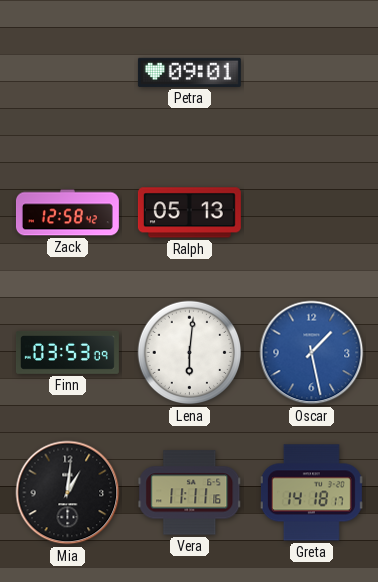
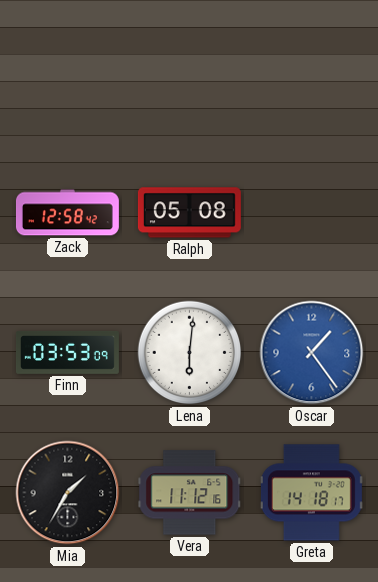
Petra: 09:01 -> none
Ralph: 05:13 -> 05:08
Oscar: 1:28 -> 1:24
Mia: 1:01 -> 1:35
Vera: 11:11 -> 11:12
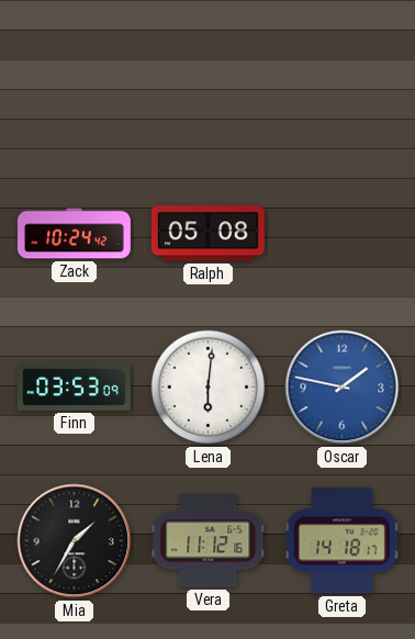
Zack: 12:58 -> 10:24
Oscar: 1:24 -> 1:47
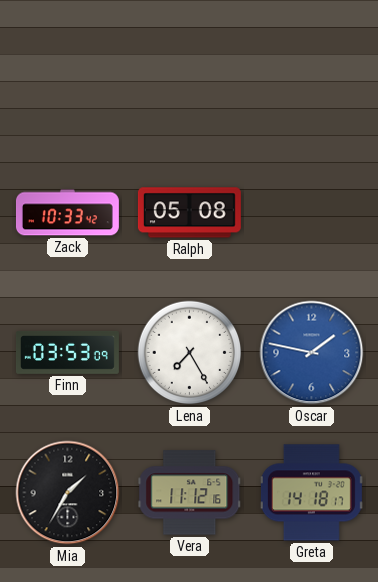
Zack: 10:24 -> 10:33
Lena: 6:01 -> 7:25
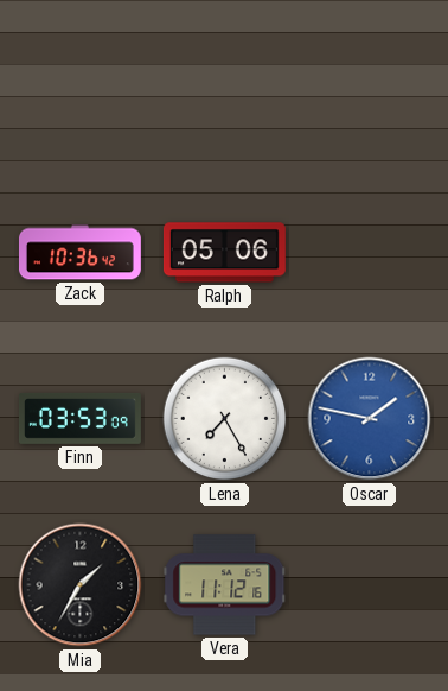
Zack: 10:33 -> 10:36
Ralph: 05:08 -> 05:06
Greta: 14:18 -> none
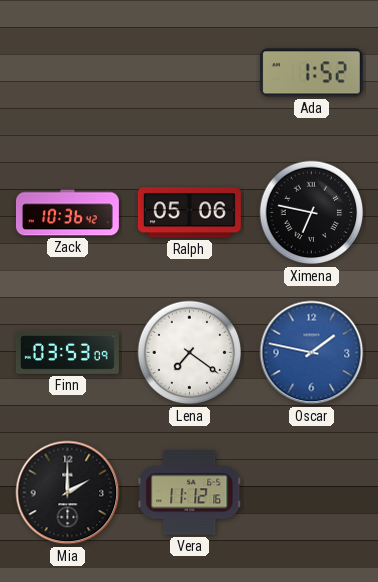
Ada: none -> 1:52
Ximena: none -> 6:47
Lena: 7:25 -> 7:21
Mia: 1:35 -> 2:00
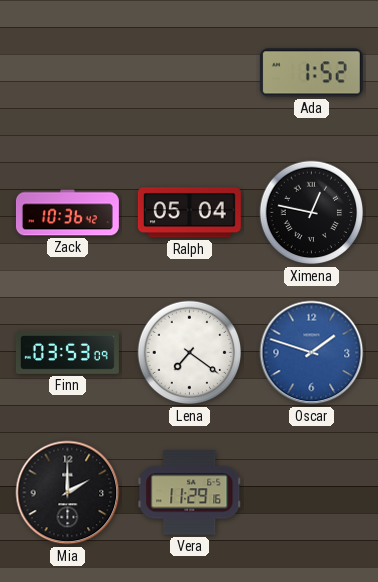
Ralph: 05:06 -> 05:04
Ximena: 6:47 -> 12:47
Oscar: 1:47 -> 1:48
Vera: 11:12 -> 11:29
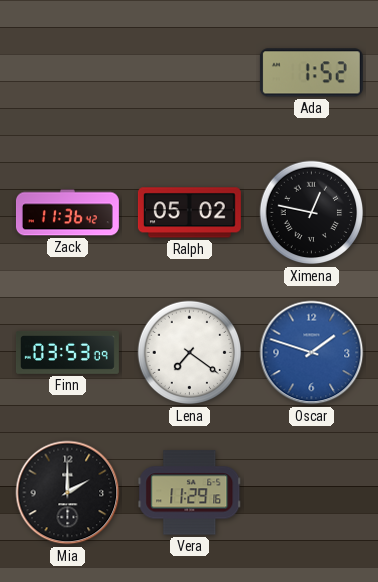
Zack: 10:36 -> 11:36
Ralph: 05:04 -> 05:02
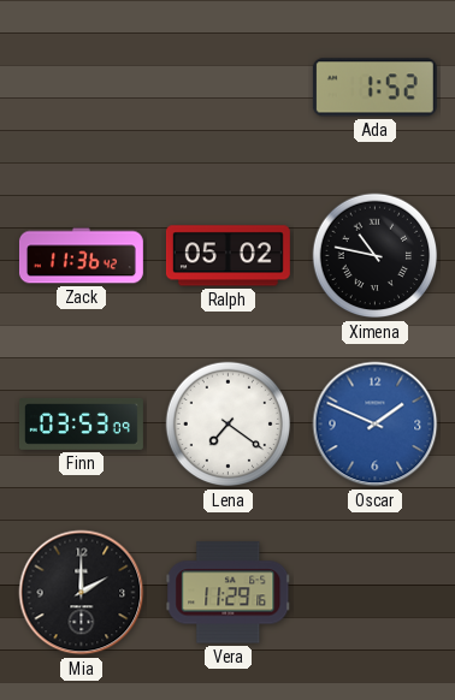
Ximena: 12:47 -> 10:47
Oscar: 1:48 -> 1:49
